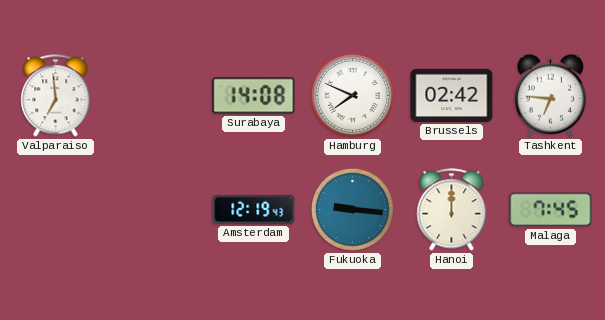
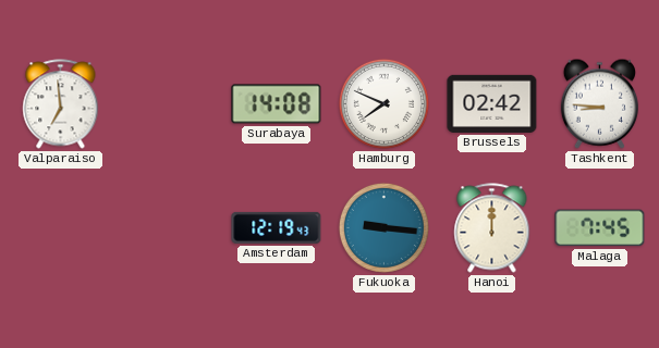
Tashkent: 6:46 -> 8:46
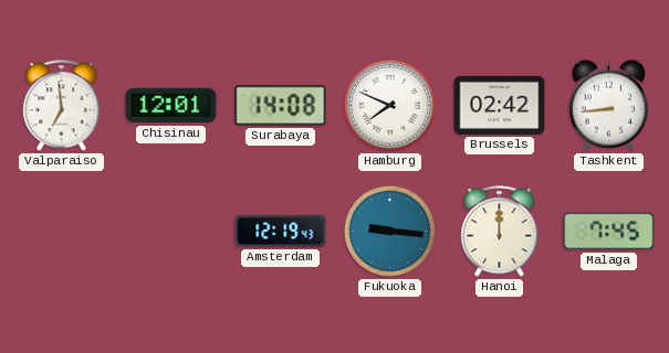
Chisinau: none -> 12:01
Tashkent: 8:46 -> 8:44
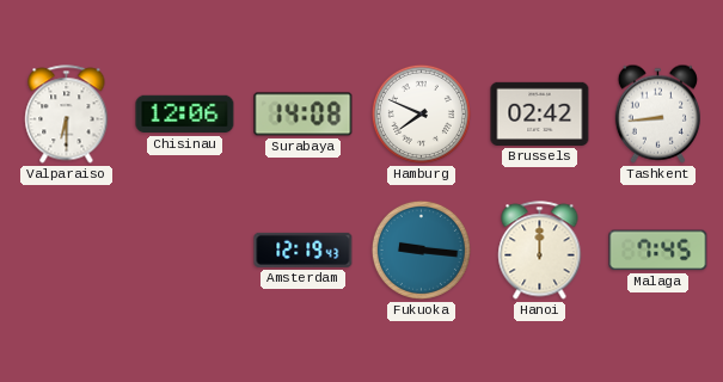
Valparaiso: 6:59 -> 6:30
Chisinau: 12:01 -> 12:06
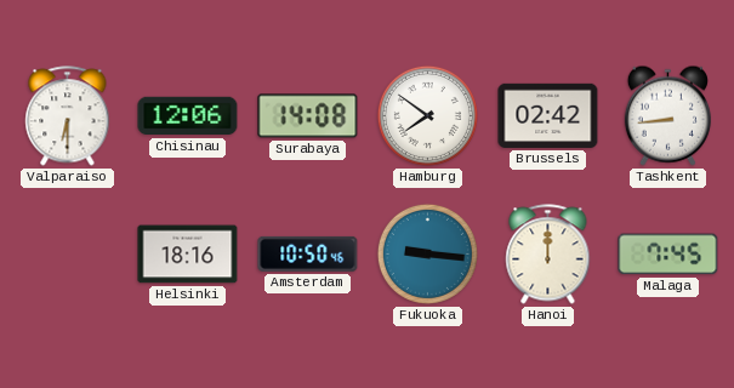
Hamburg: 7:49 -> 7:51
Helsinki: none -> 18:16
Amsterdam: 12:19 -> 10:50
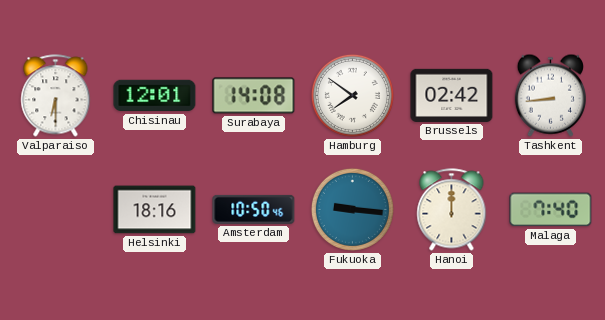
Chisinau: 12:06 -> 12:01
Malaga: 7:45 -> 7:40
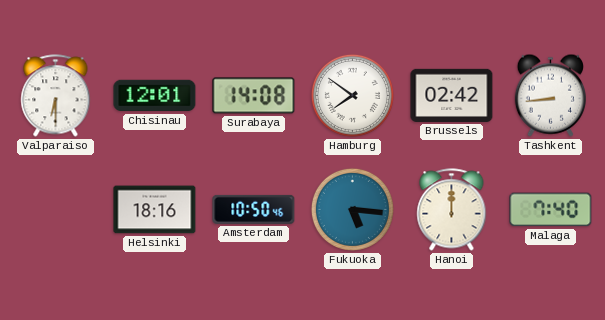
Fukuoka: 9:16 -> 5:16
